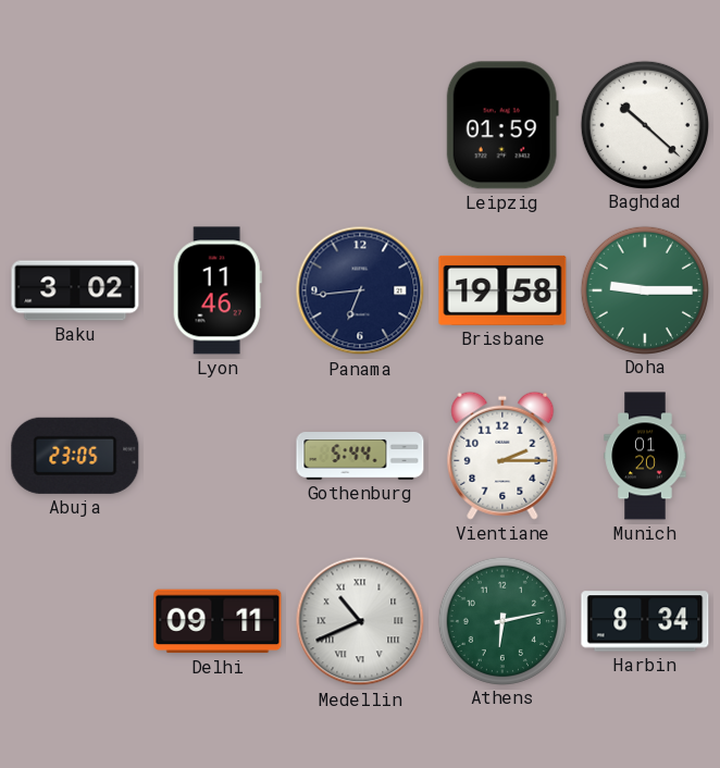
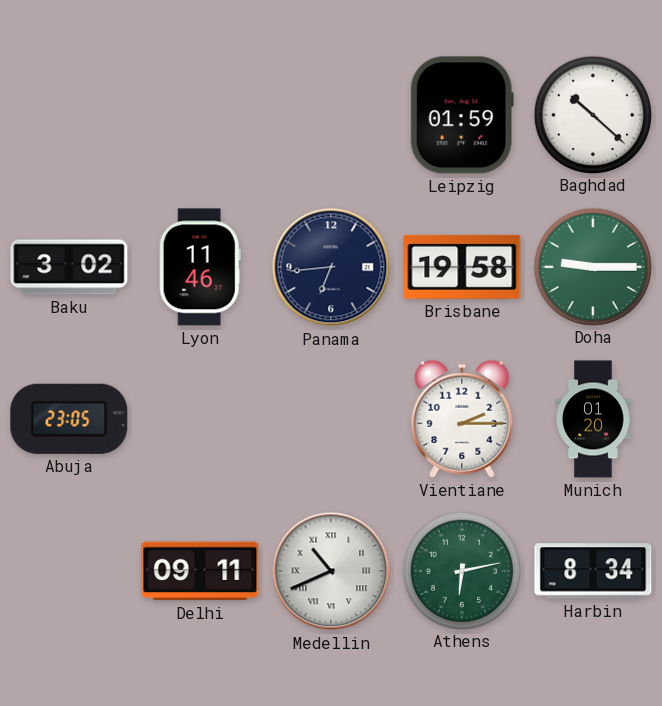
Gothenburg: 5:44 -> none
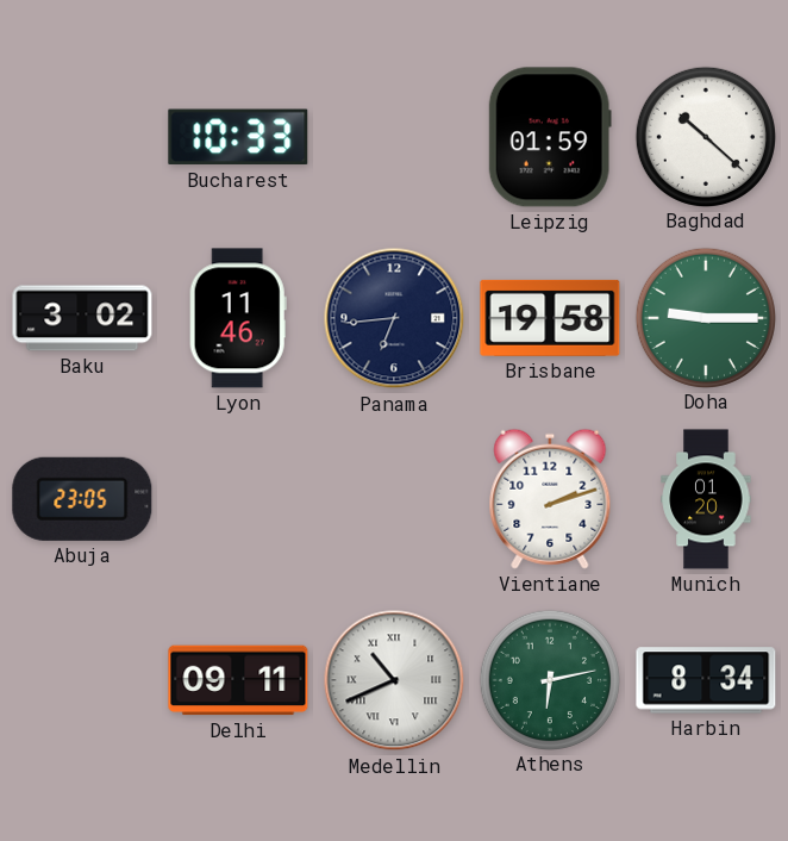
Bucharest: none -> 10:33
Vientiane: 2:15 -> 2:12
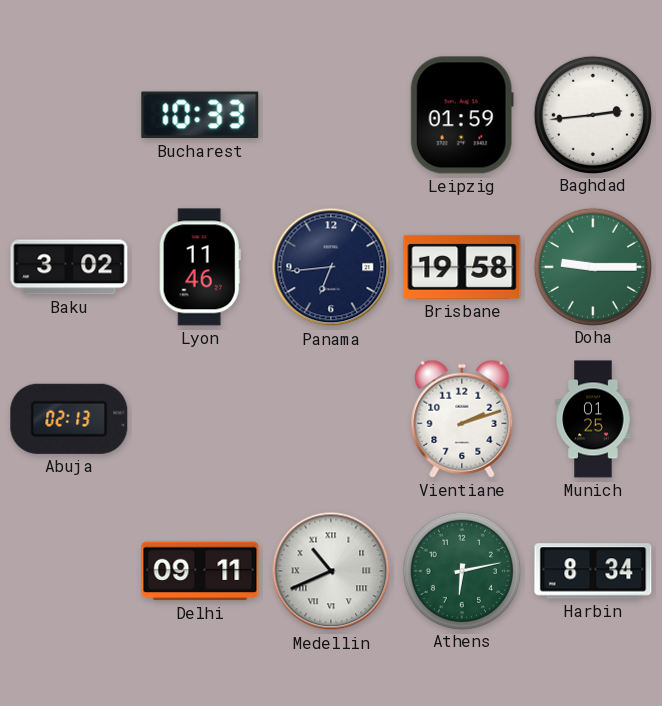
Baghdad: 10:22 -> 2:44
Abuja: 23:05 -> 02:13
Munich: 01:20 -> 01:25
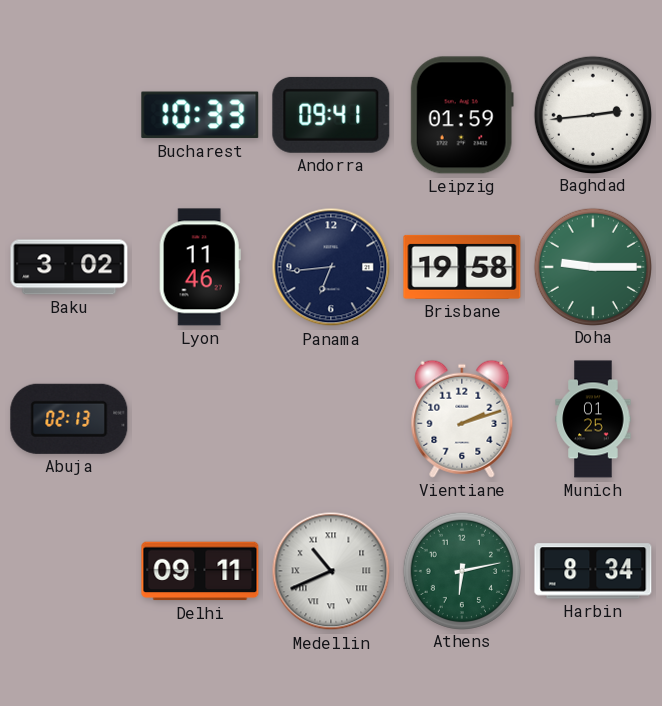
Andorra: none -> 09:41
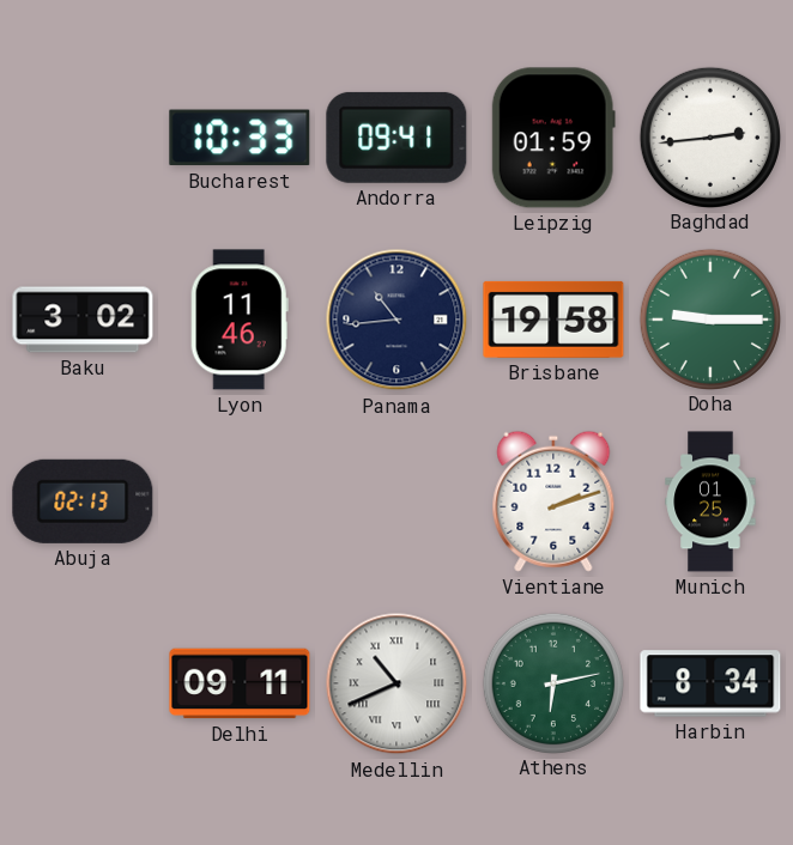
Panama: 6:44 -> 10:44
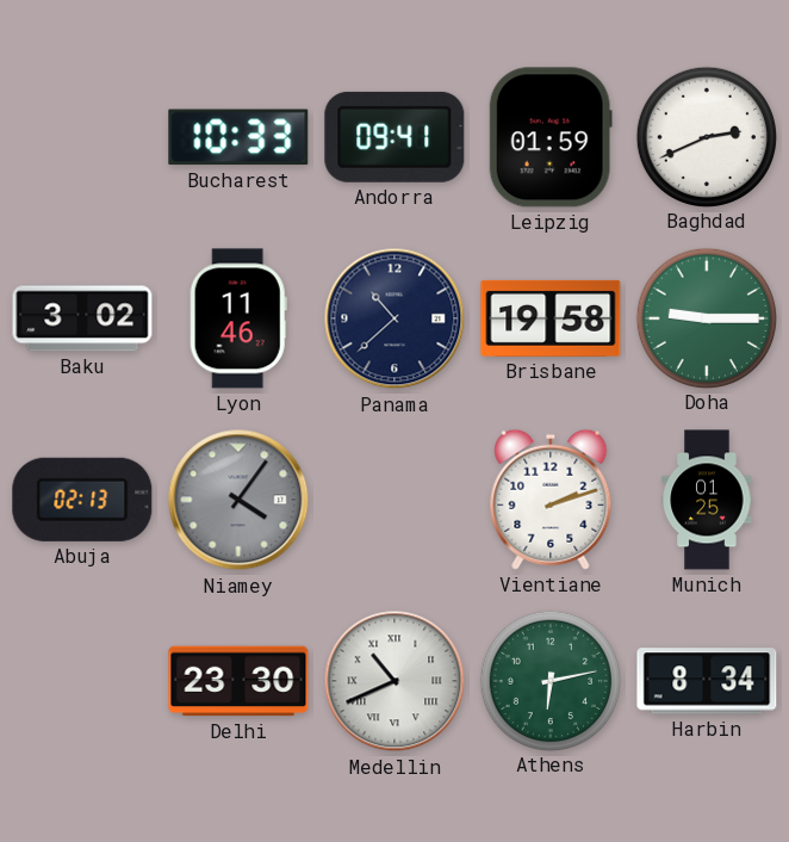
Baghdad: 2:44 -> 2:41
Panama: 10:44 -> 10:38
Niamey: none -> 4:06
Delhi: 09:11 -> 23:30
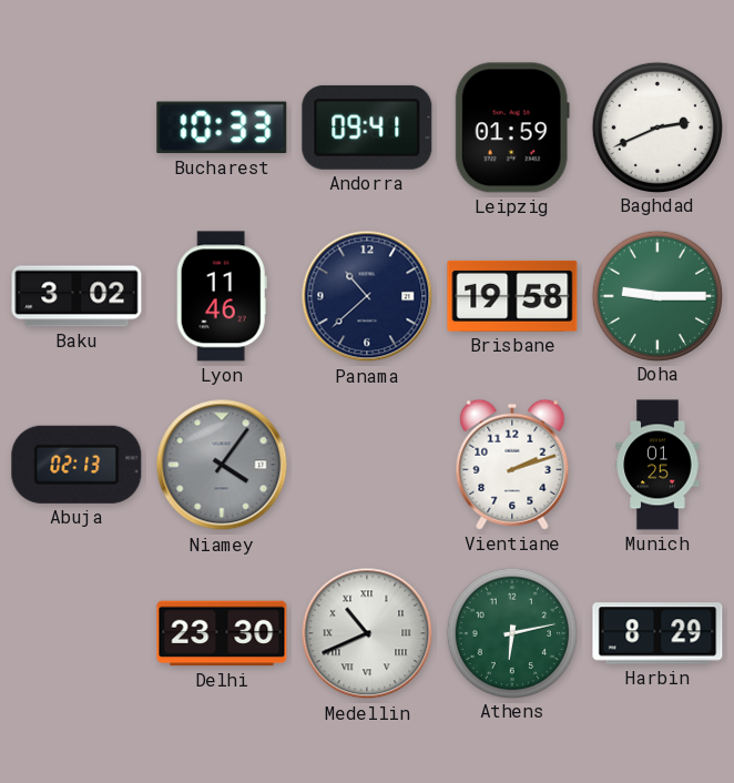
Harbin: 8:34 -> 8:29
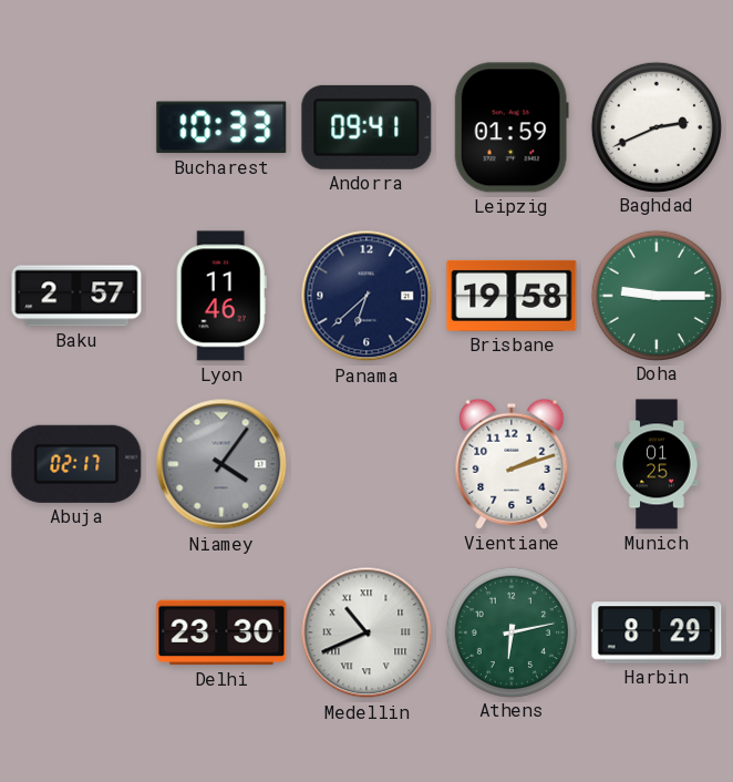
Baku: 3:02 -> 2:57
Panama: 10:38 -> 6:38
Abuja: 02:13 -> 02:17
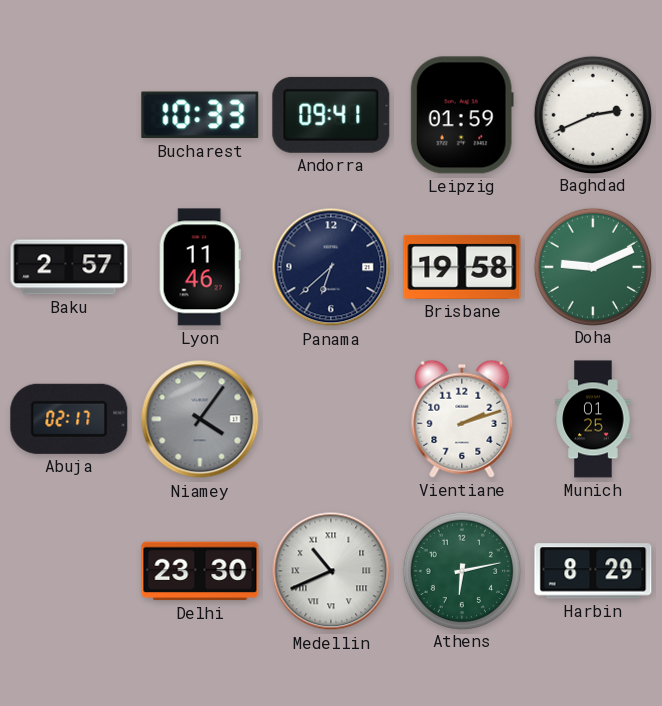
Doha: 9:15 -> 9:11
